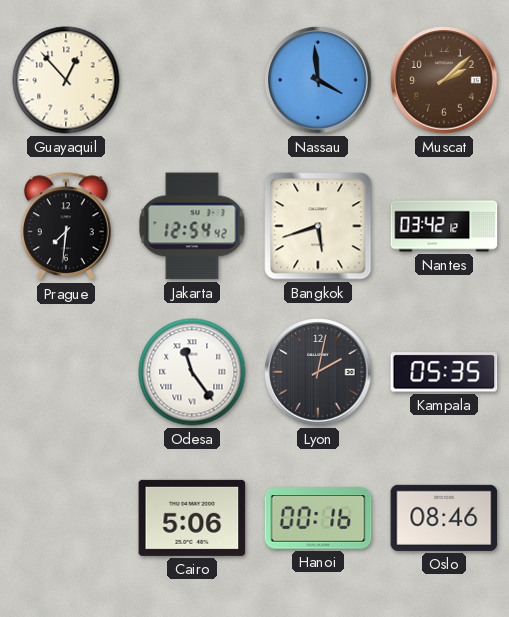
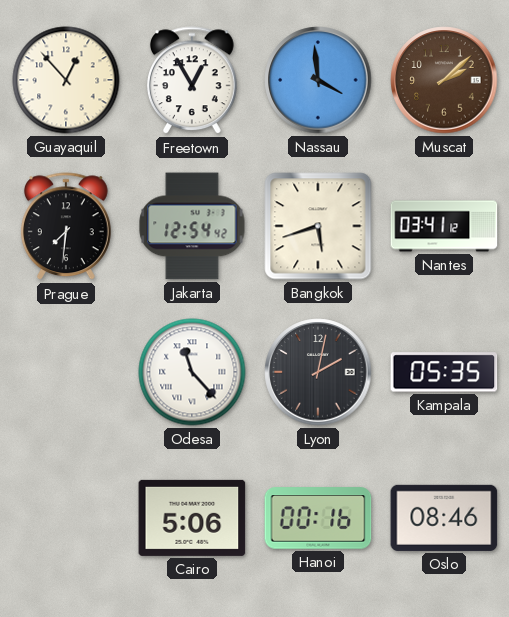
Freetown: none -> 12:55
Nantes: 03:42 -> 03:41
Odesa: 11:24 -> 11:23
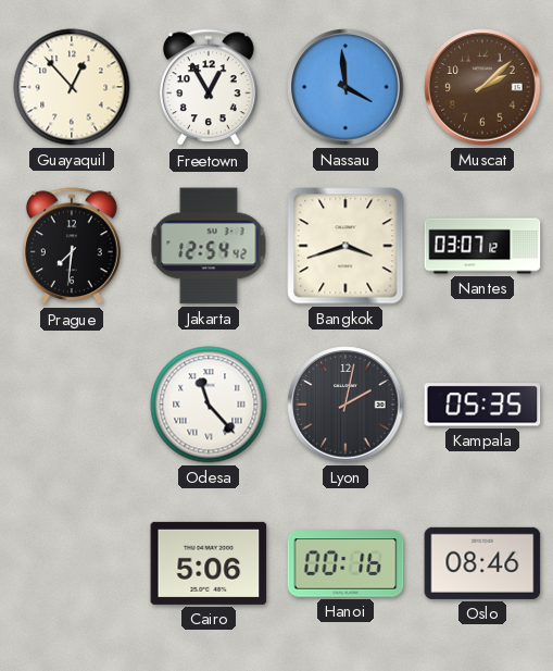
Bangkok: 5:42 -> 3:42
Nantes: 03:41 -> 03:07
